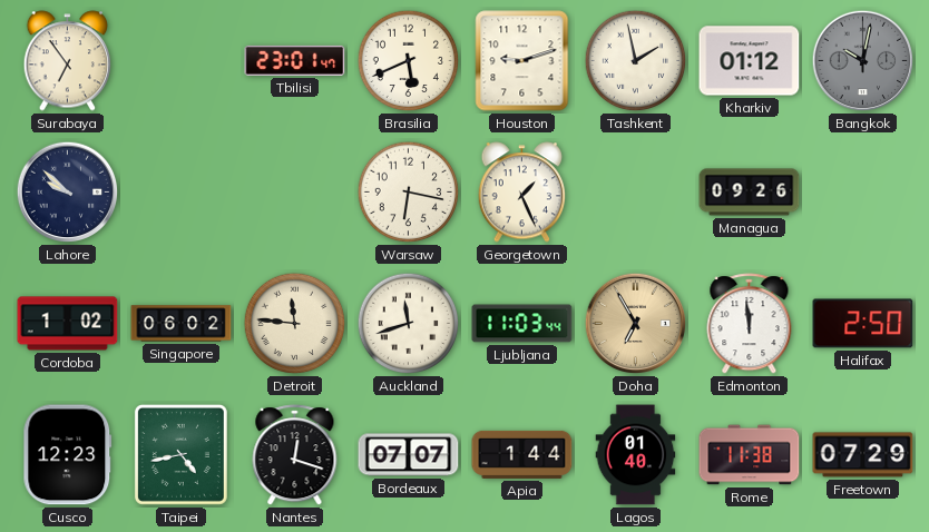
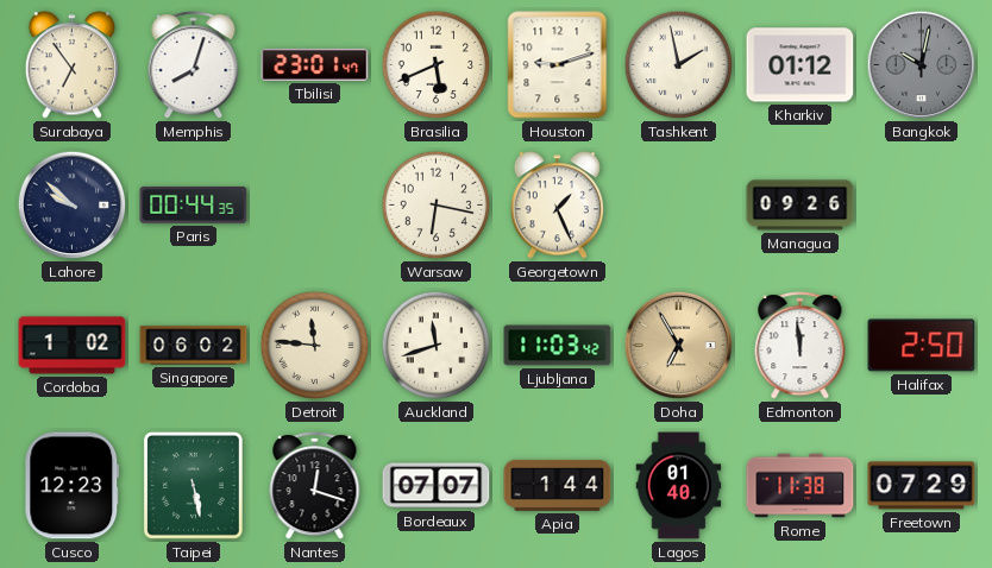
Memphis: none -> 8:03
Paris: none -> 00:44
Ljubljana: 11:03:44 -> 11:03:42
Taipei: 4:43 -> 5:28
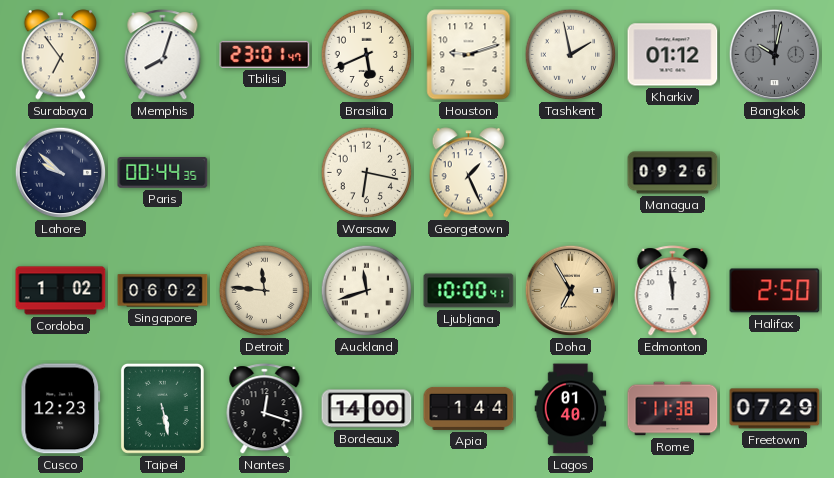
Ljubljana: 11:03 -> 10:00
Bordeaux: 07:07 -> 14:00
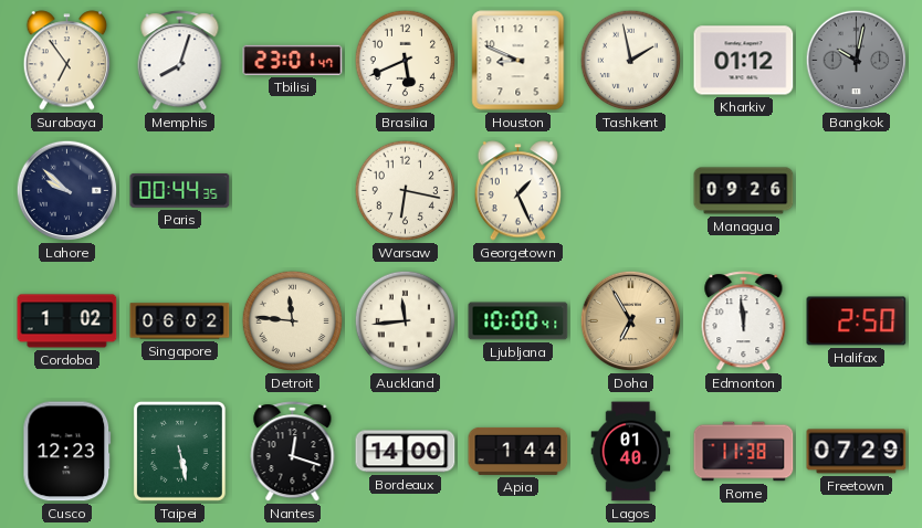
Houston: 9:12 -> 8:49
Auckland: 11:42 -> 11:44
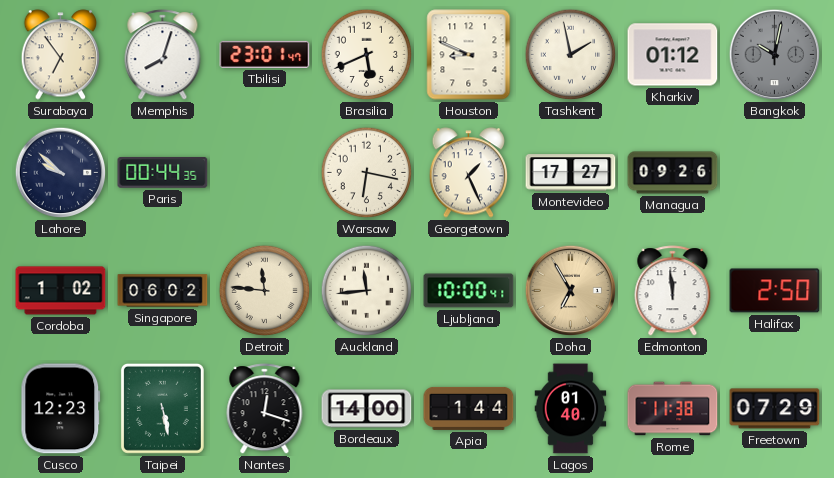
Montevideo: none -> 17:27
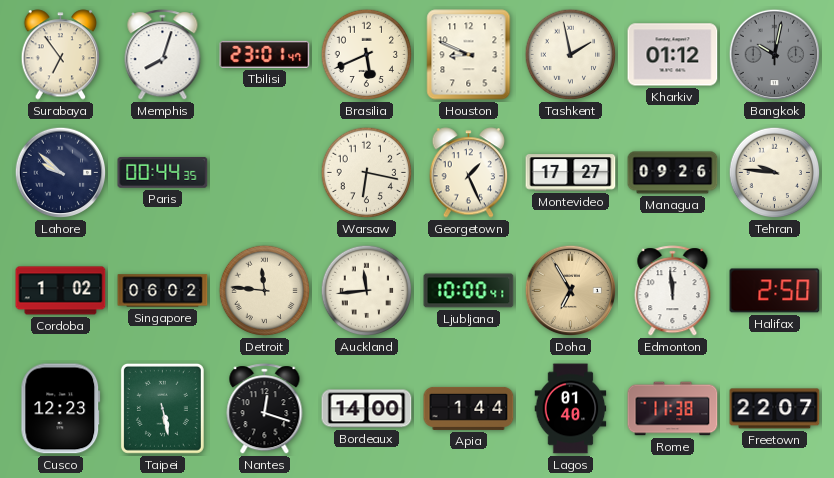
Tehran: none -> 9:46
Freetown: 07:29 -> 22:07
